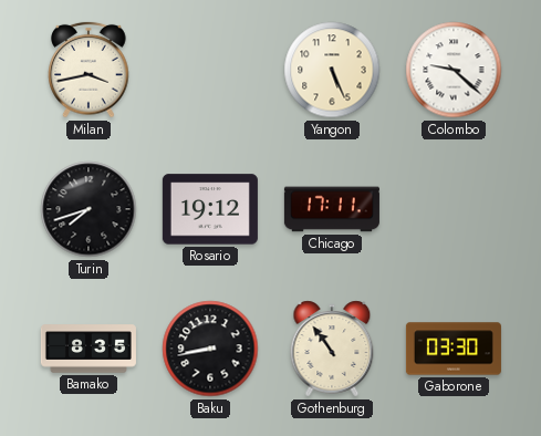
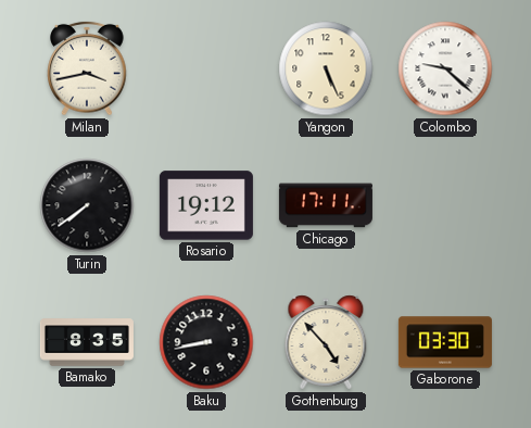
Turin: 7:42 -> 7:39
Gothenburg: 10:54 -> 4:53
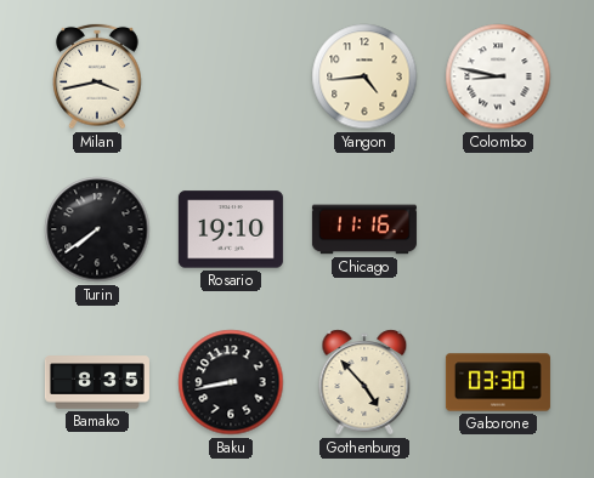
Yangon: 5:26 -> 4:44
Colombo: 9:22 -> 8:47
Rosario: 19:12 -> 19:10
Chicago: 17:11 -> 11:16
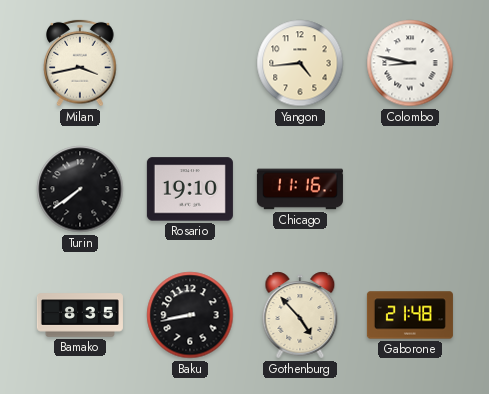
Gaborone: 03:30 -> 21:48
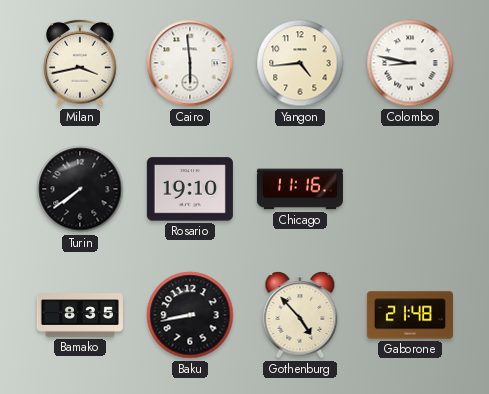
Cairo: none -> 5:59
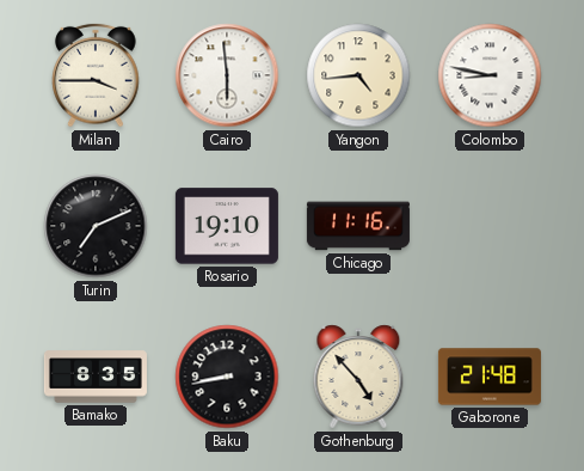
Milan: 3:43 -> 3:45
Turin: 7:39 -> 7:11
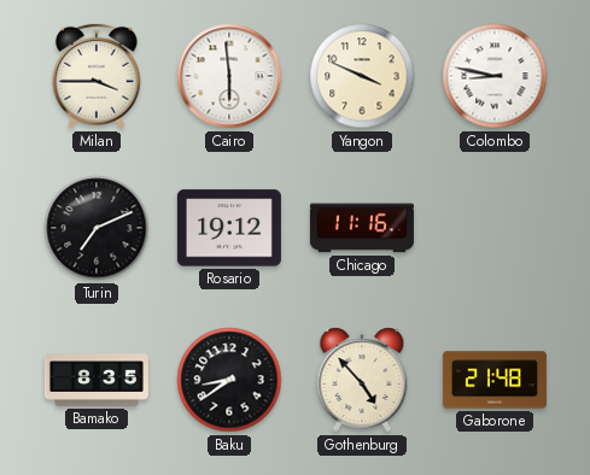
Yangon: 4:44 -> 3:49
Rosario: 19:10 -> 19:12
Baku: 8:43 -> 8:39
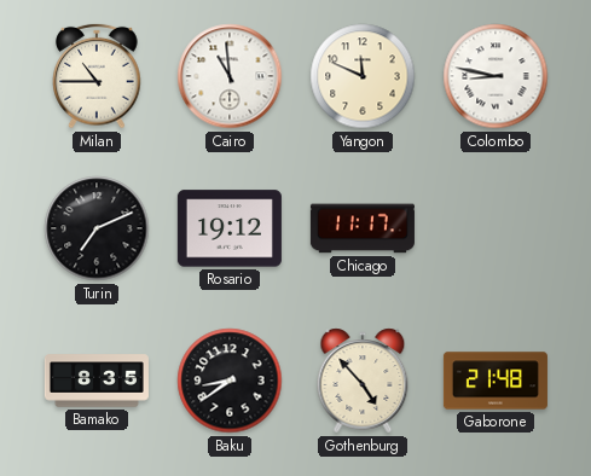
Milan: 3:45 -> 10:45
Cairo: 5:59 -> 10:59
Yangon: 3:49 -> 11:49
Chicago: 11:16 -> 11:17
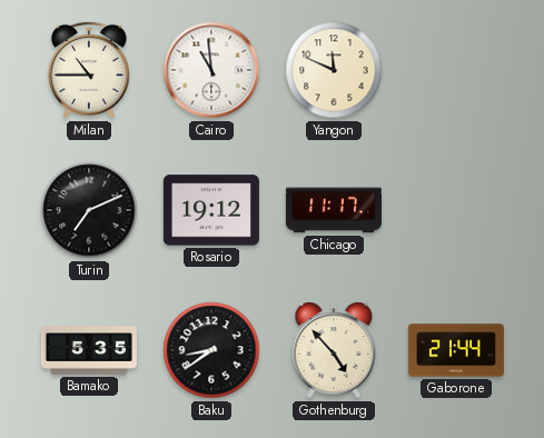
Colombo: 8:47 -> none
Bamako: 8:35 -> 5:35
Gaborone: 21:48 -> 21:44
